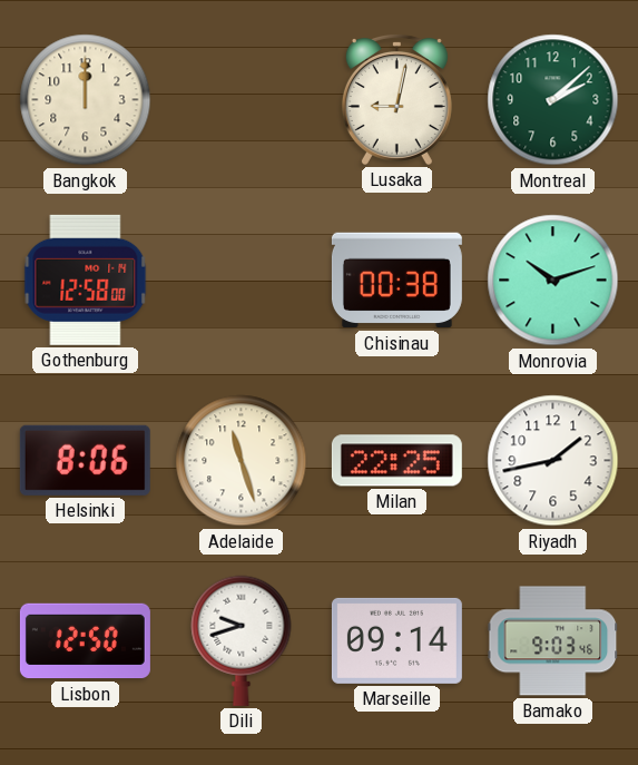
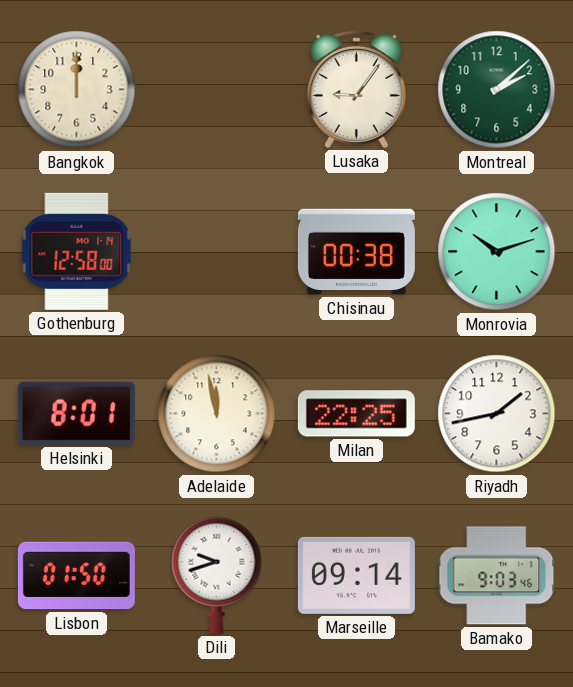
Lusaka: 9:02 -> 9:06
Helsinki: 8:06 -> 8:01
Adelaide: 11:27 -> 11:58
Lisbon: 12:50 -> 01:50
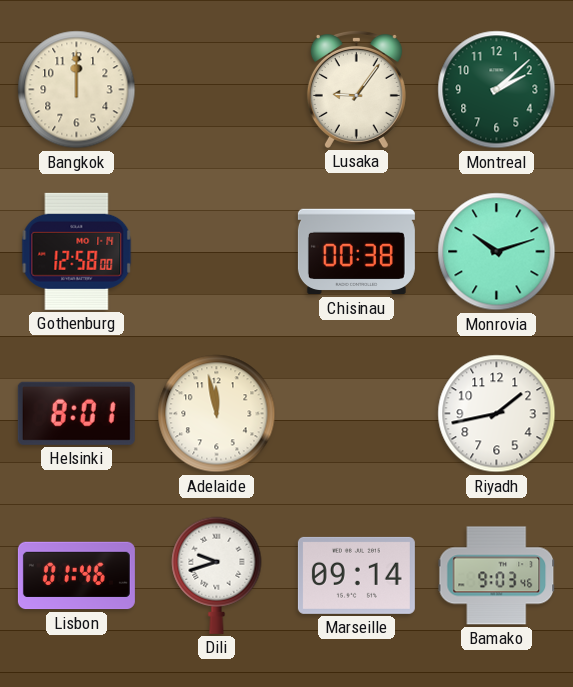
Milan: 22:25 -> none
Lisbon: 01:50 -> 01:46
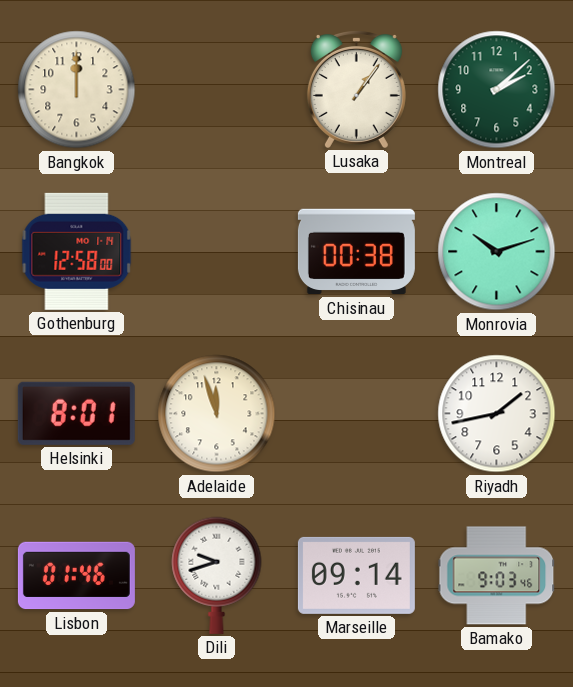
Lusaka: 9:06 -> 1:06
Adelaide: 11:58 -> 11:57
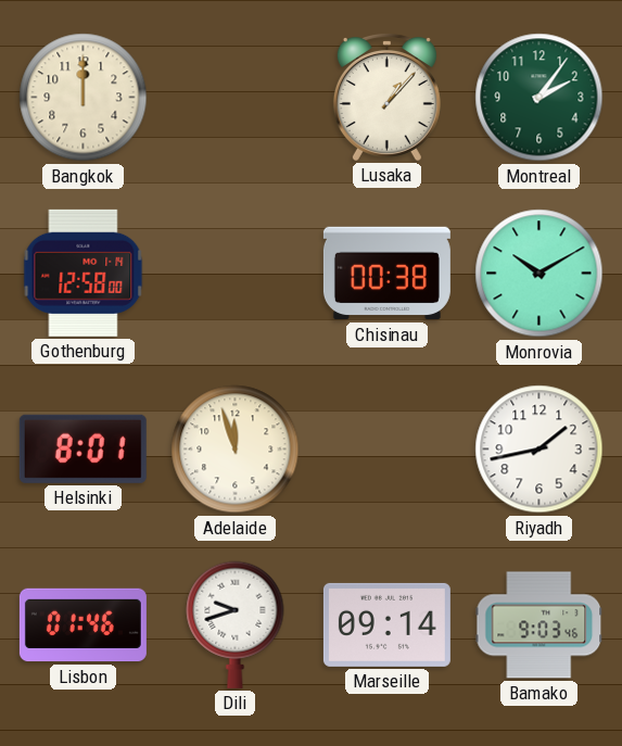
Lusaka: 1:06 -> 1:07
Montreal: 2:08 -> 2:06
Monrovia: 10:12 -> 10:10
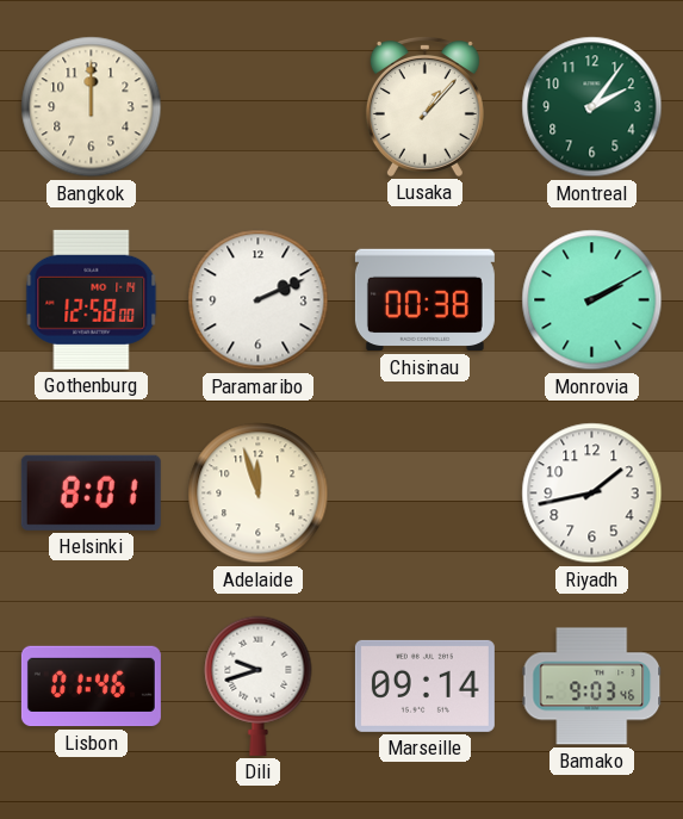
Paramaribo: none -> 2:11
Monrovia: 10:10 -> 2:10
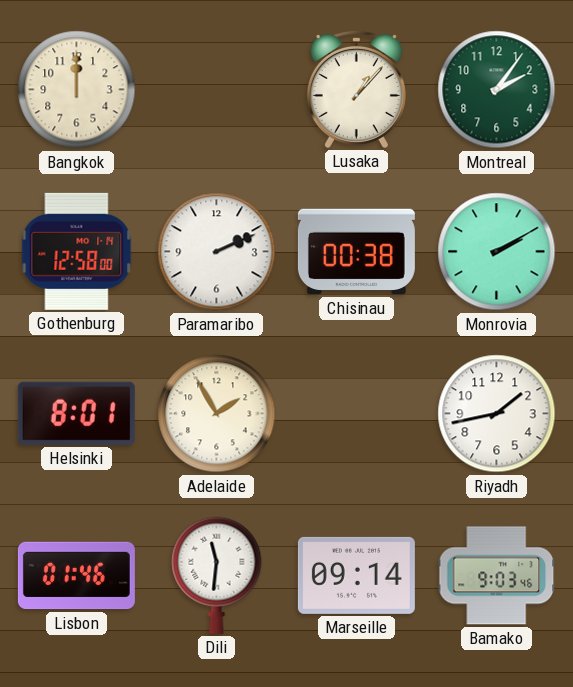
Adelaide: 11:57 -> 1:55
Dili: 9:42 -> 11:31
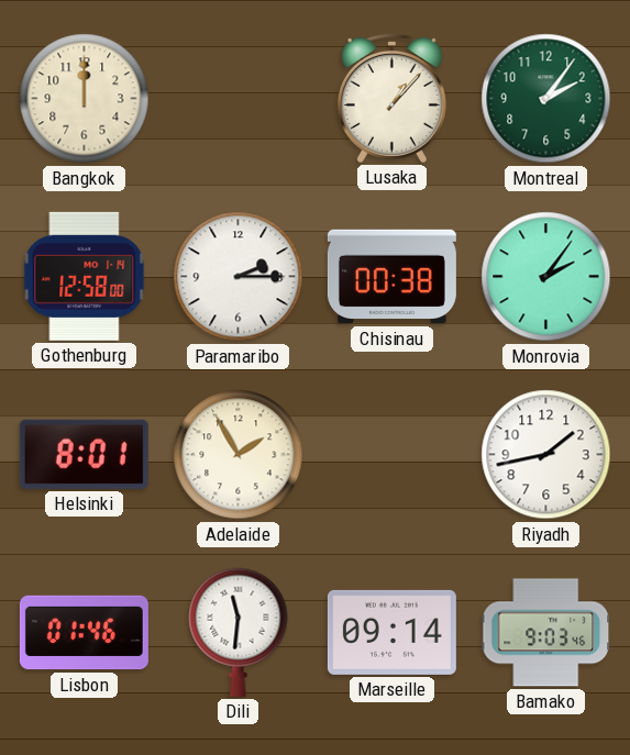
Paramaribo: 2:11 -> 2:15
Monrovia: 2:10 -> 2:06
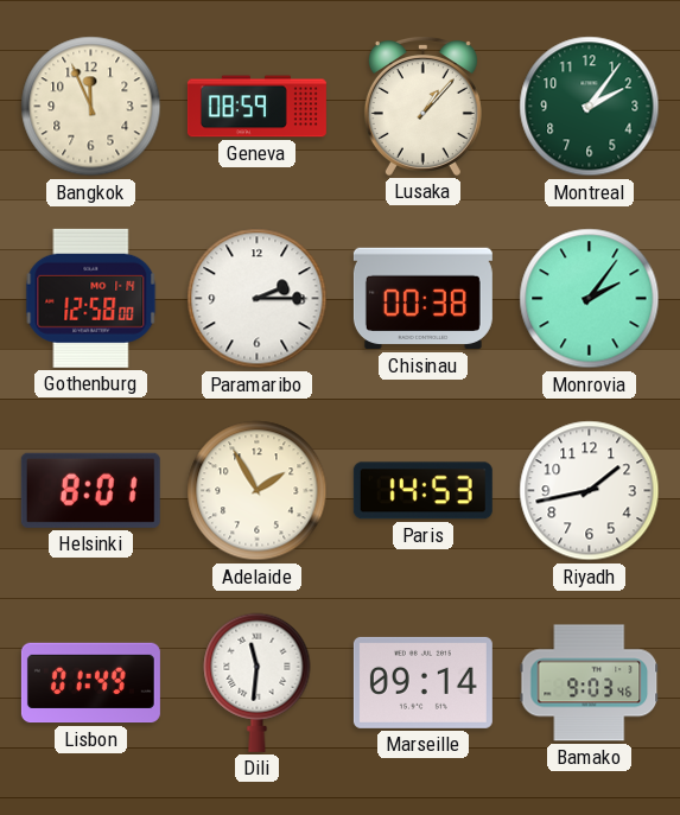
Bangkok: 12:00 -> 11:56
Geneva: none -> 08:59
Paris: none -> 14:53
Lisbon: 01:46 -> 01:49
